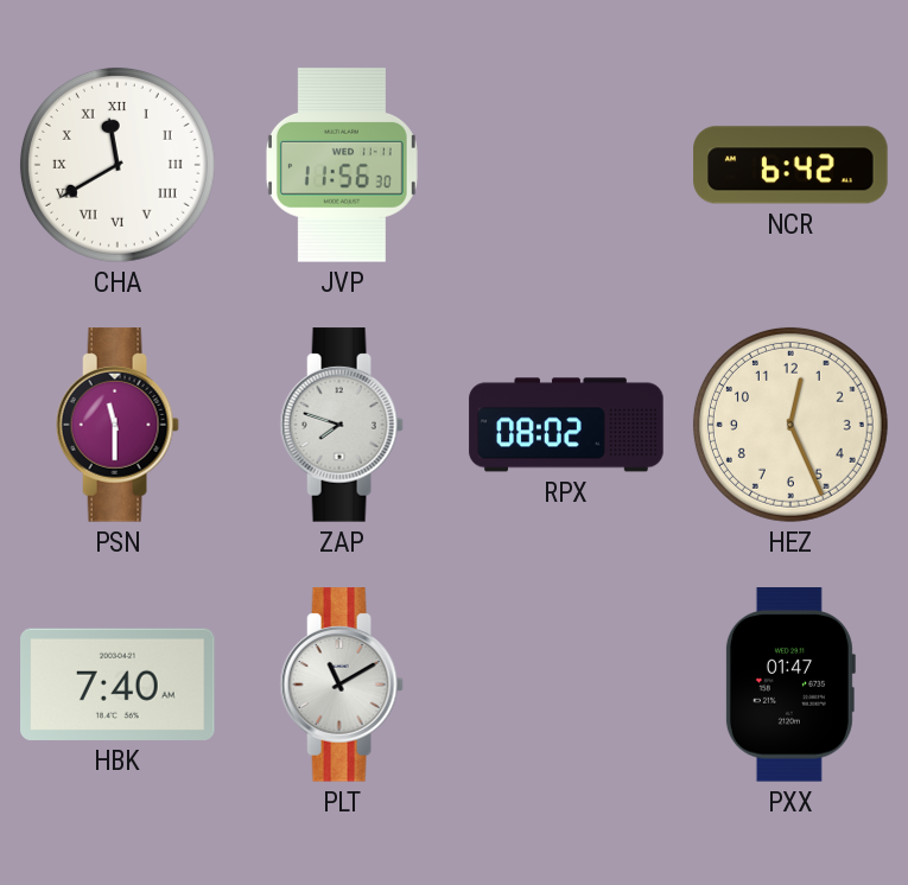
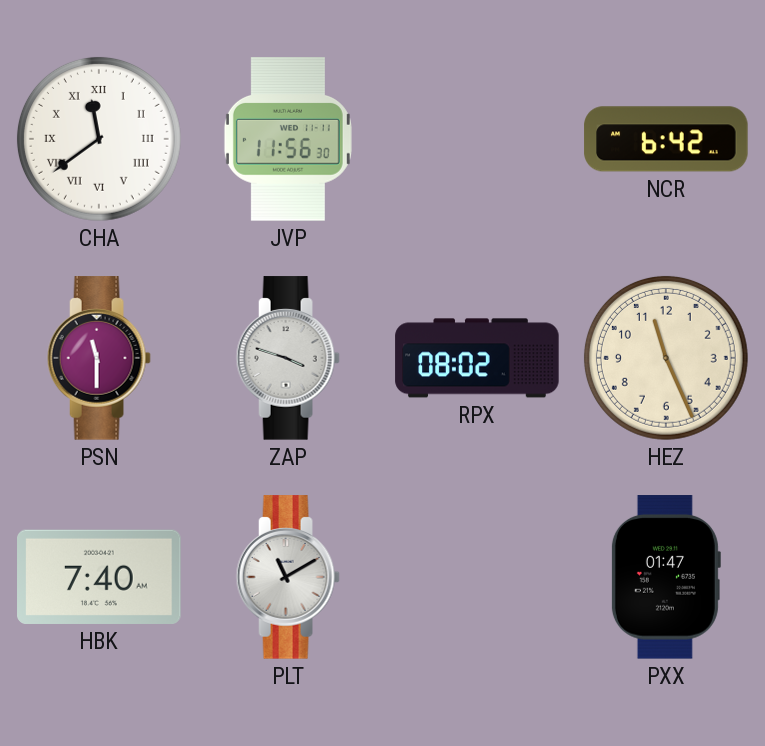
CHA: 11:40 -> 11:39
ZAP: 7:48 -> 3:48
HEZ: 12:26 -> 11:26
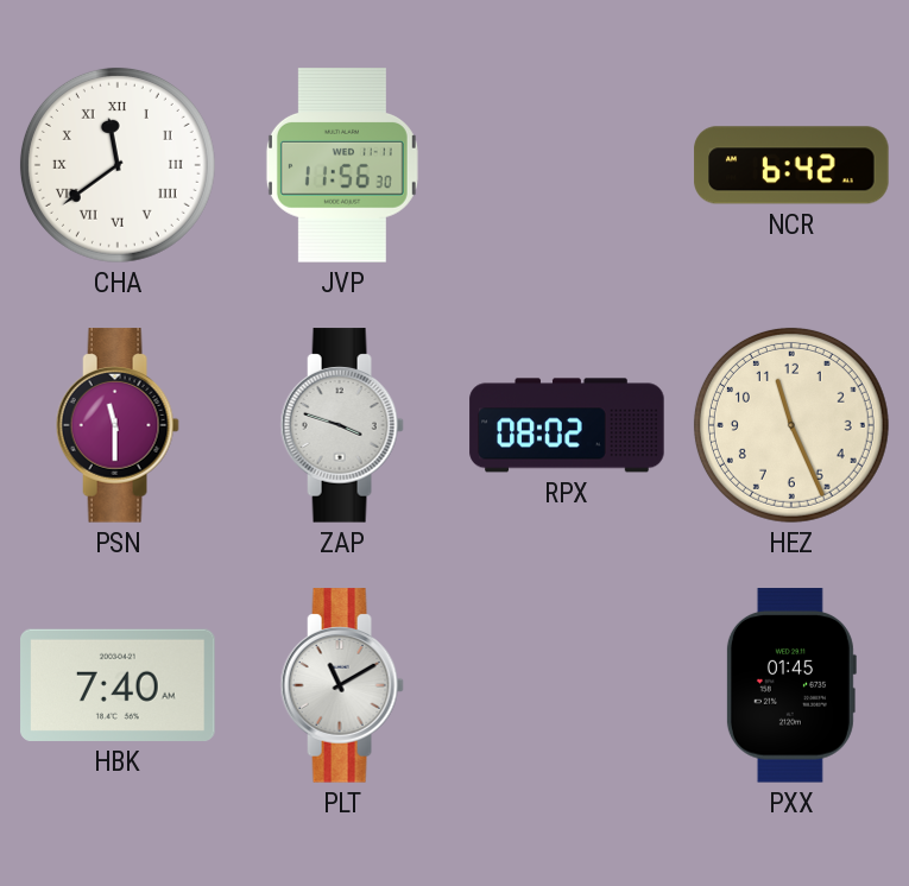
PXX: 01:47 -> 01:45
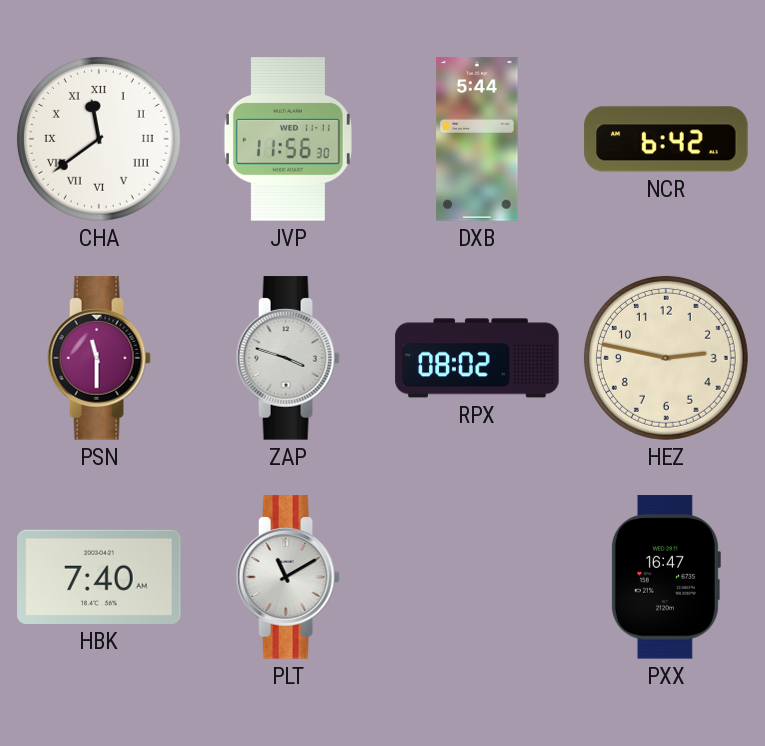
DXB: none -> 5:44
HEZ: 11:26 -> 2:47
PXX: 01:45 -> 16:47
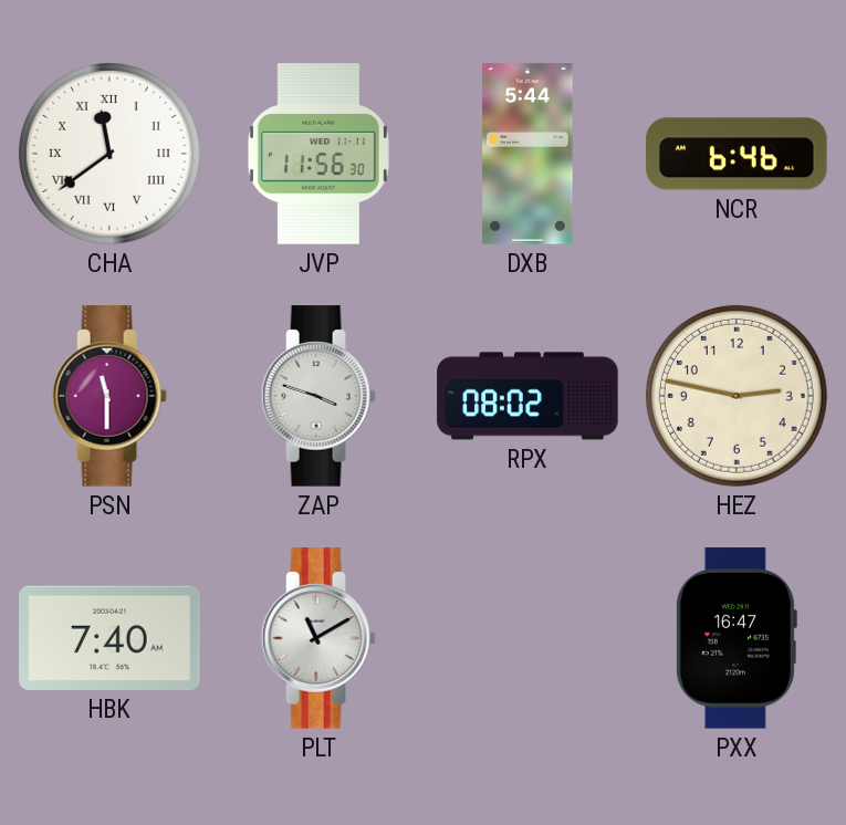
NCR: 6:42 -> 6:46
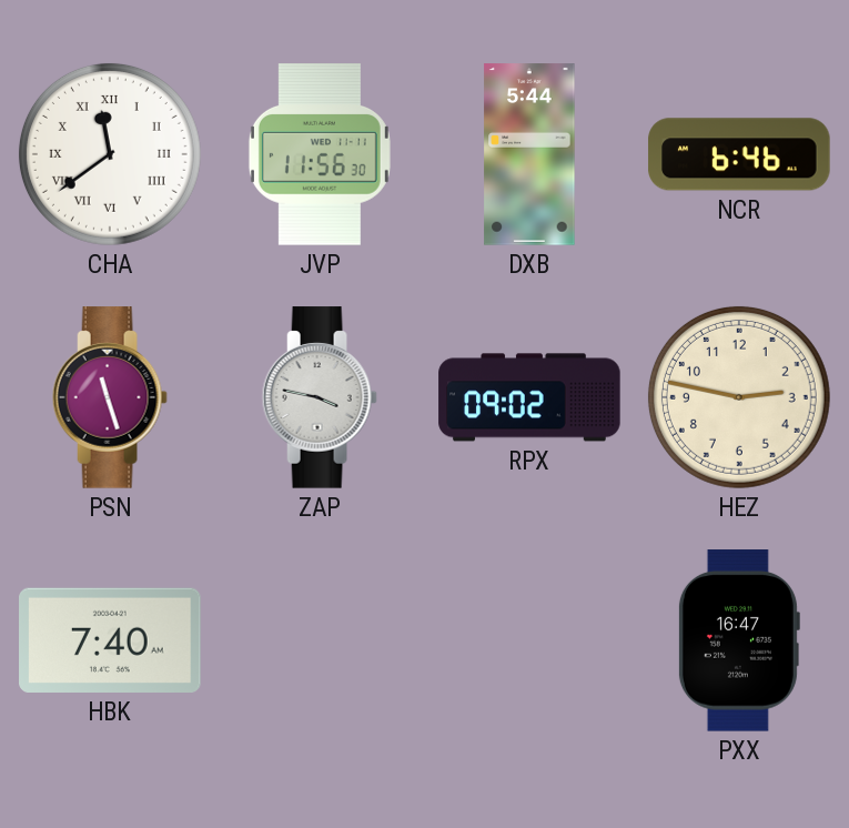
PSN: 11:30 -> 11:27
ZAP: 3:48 -> 3:47
RPX: 08:02 -> 09:02
PLT: 11:10 -> none
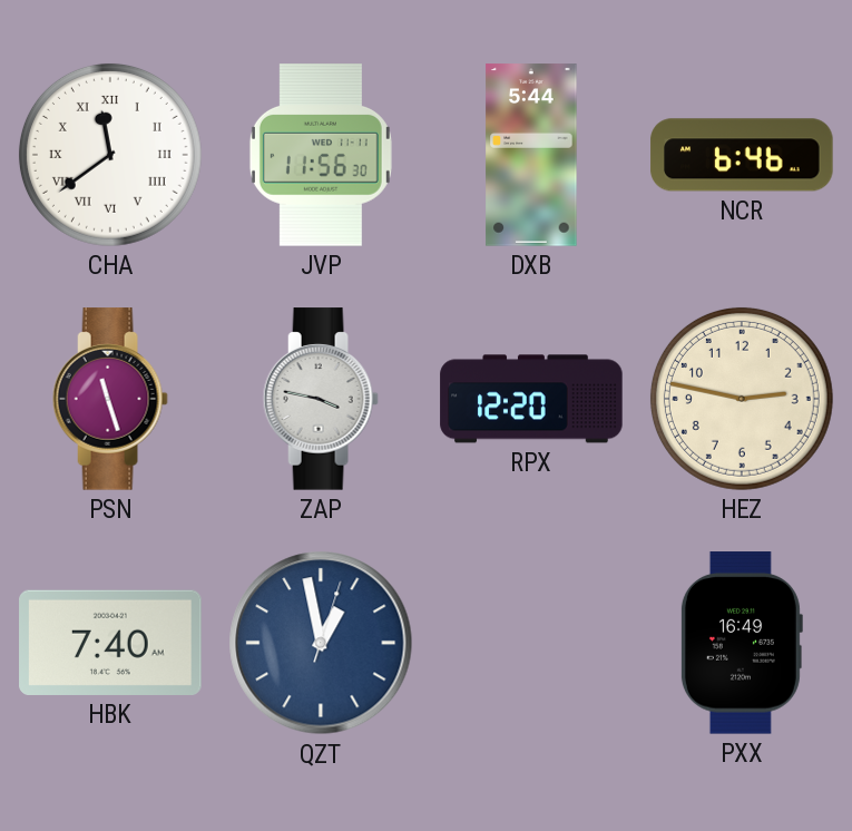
RPX: 09:02 -> 12:20
QZT: none -> 12:58
PXX: 16:47 -> 16:49
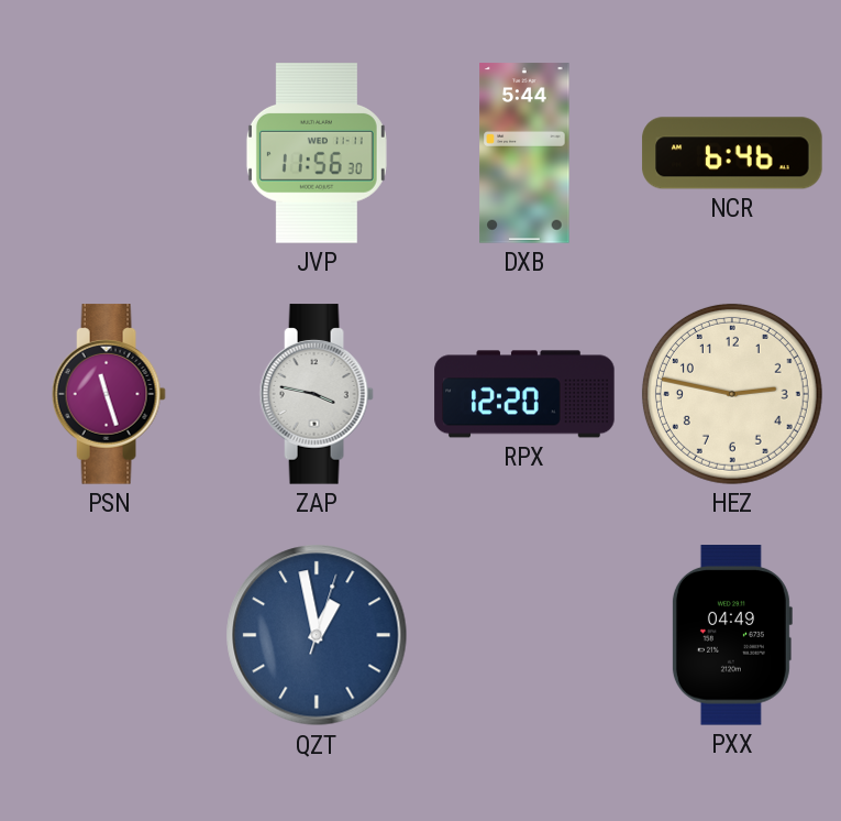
CHA: 11:39 -> none
HBK: 7:40 -> none
PXX: 16:49 -> 04:49
